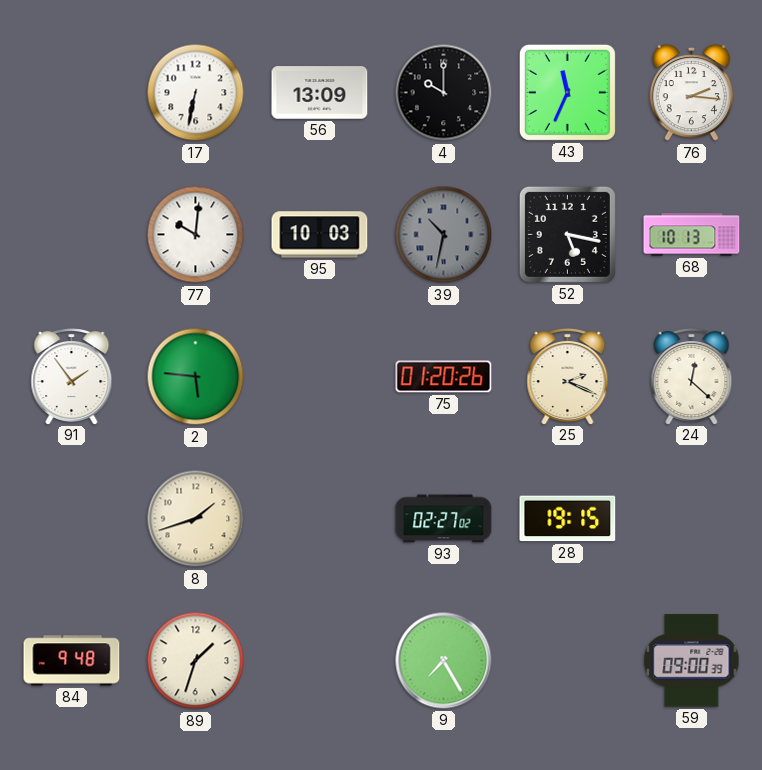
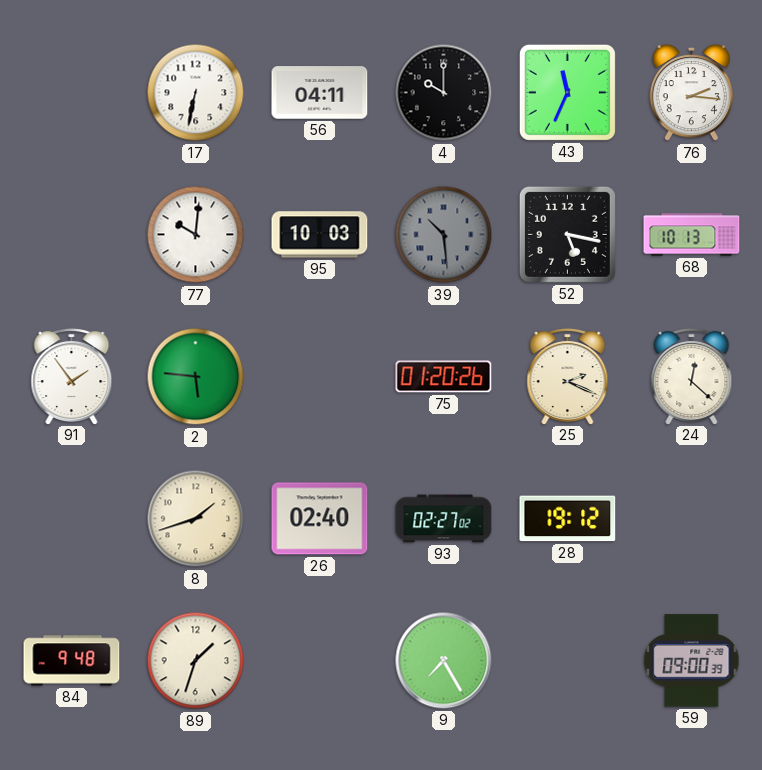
56: 13:09 -> 04:11
39: 10:32 -> 10:29
26: none -> 02:40
28: 19:15 -> 19:12
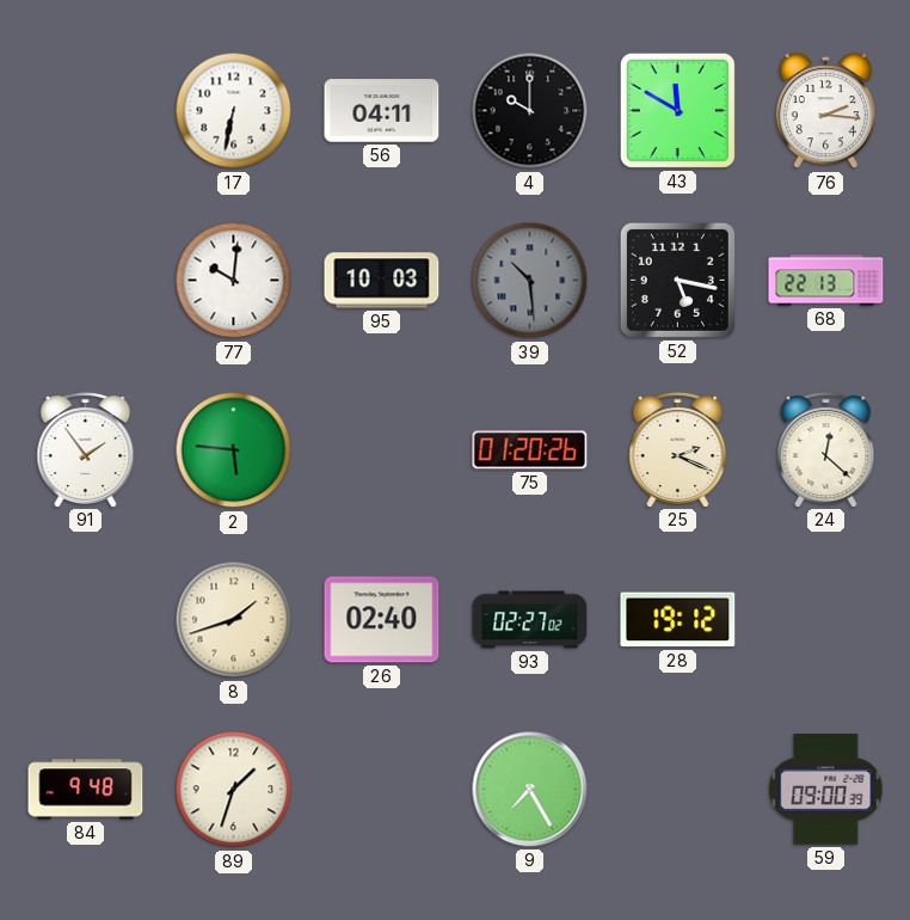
43: 11:34 -> 11:50
68: 10:13 -> 22:13
